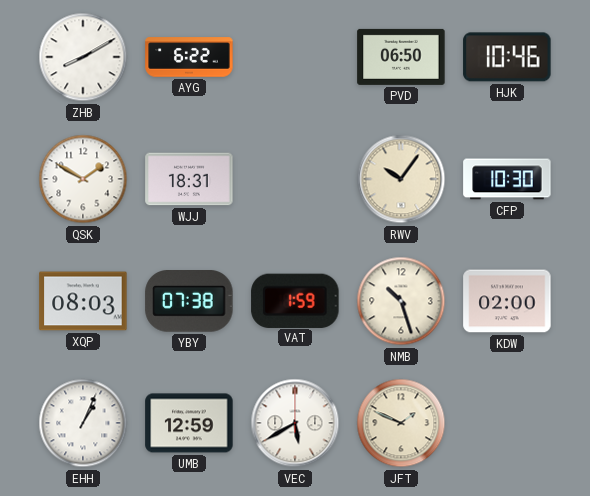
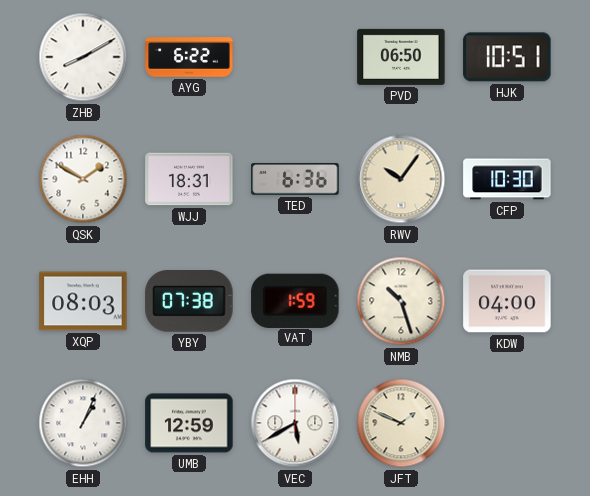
HJK: 10:46 -> 10:51
TED: none -> 6:36
KDW: 02:00 -> 04:00
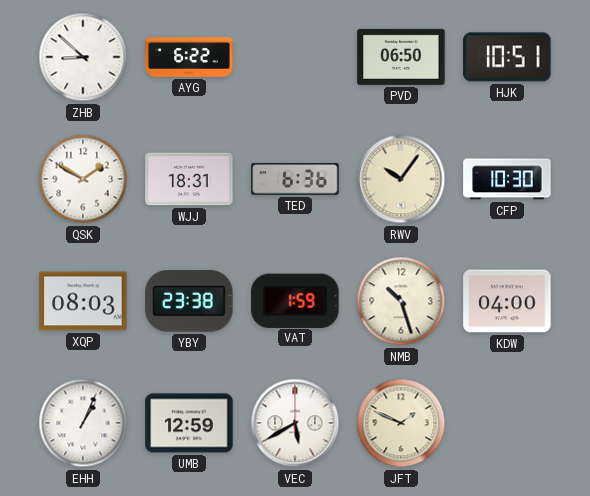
ZHB: 8:10 -> 8:52
YBY: 07:38 -> 23:38
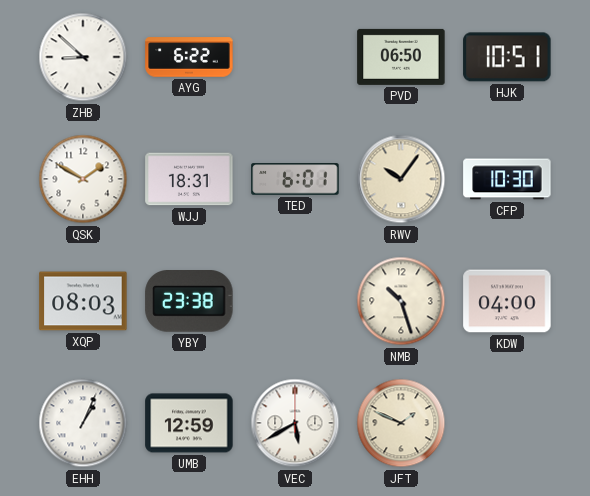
TED: 6:36 -> 6:01
VAT: 1:59 -> none
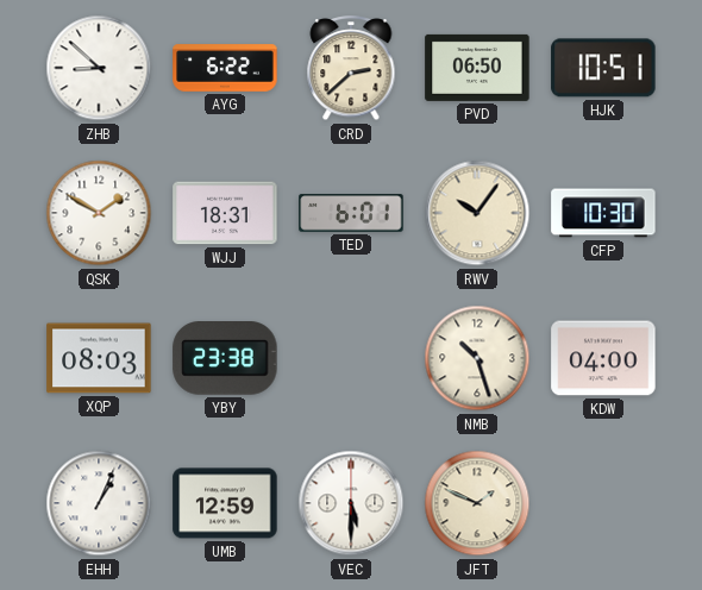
CRD: none -> 2:38
VEC: 5:40 -> 5:30
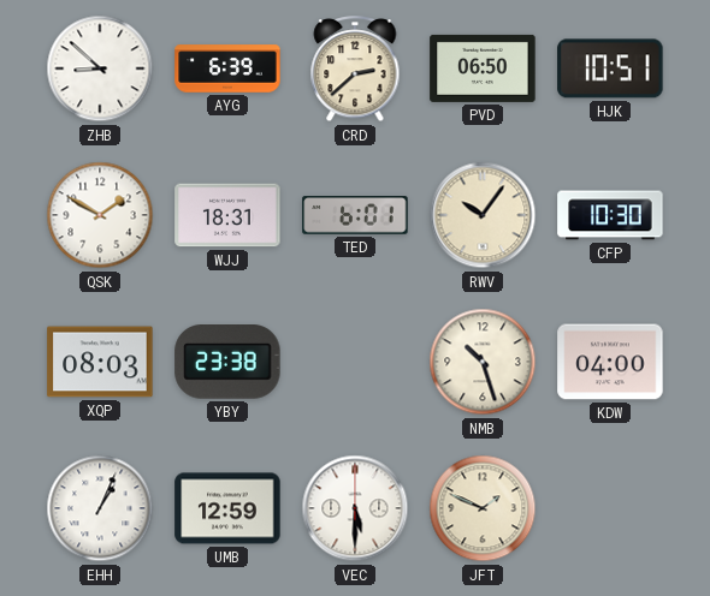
AYG: 6:22 -> 6:39
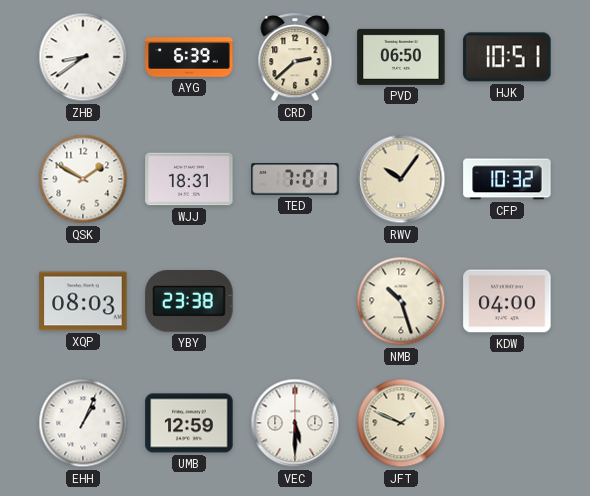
ZHB: 8:52 -> 8:39
TED: 6:01 -> 7:01
CFP: 10:30 -> 10:32
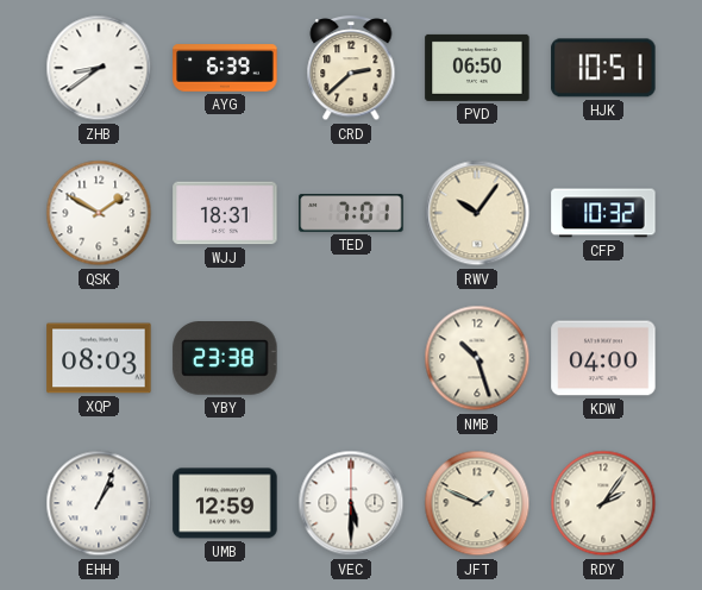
RDY: none -> 2:06
